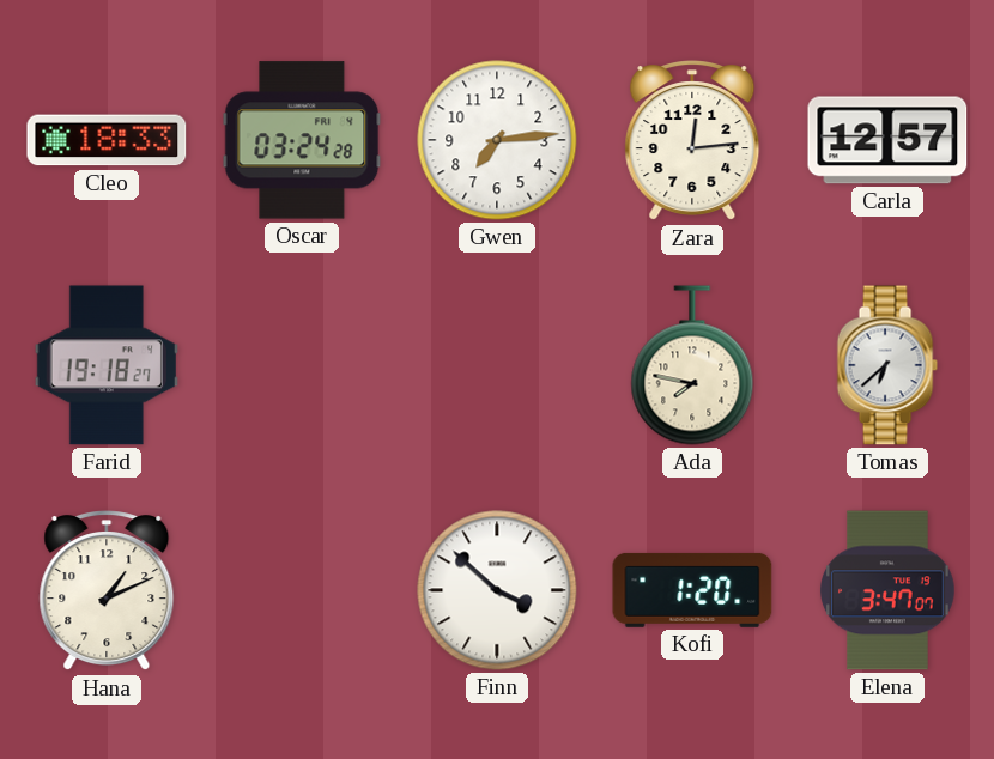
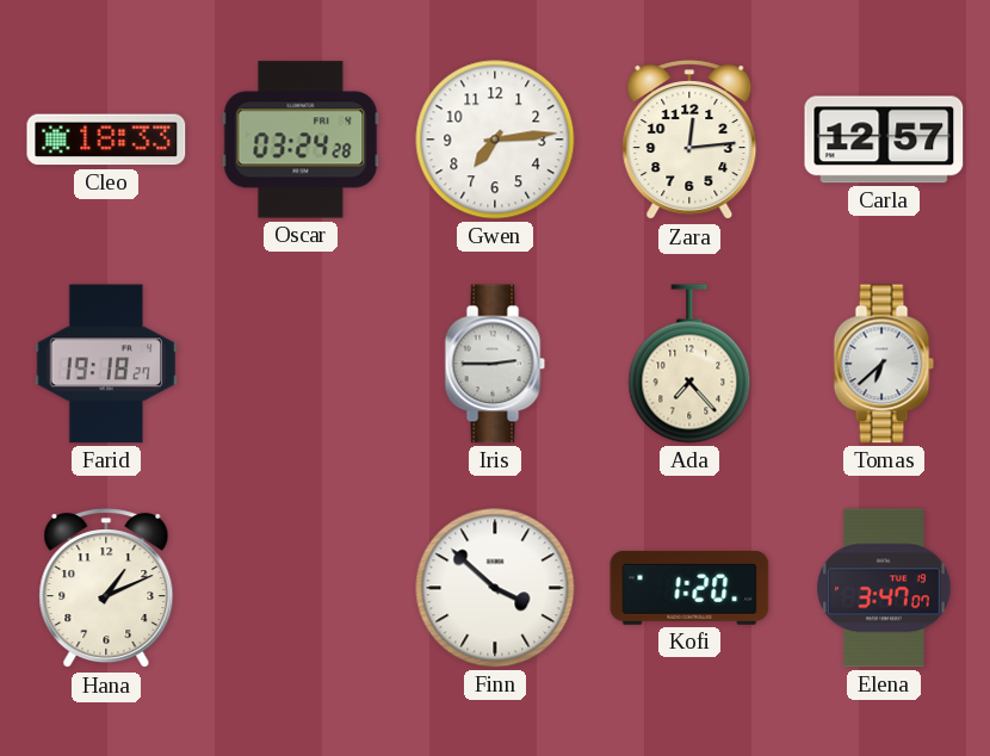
Iris: none -> 2:45
Ada: 7:47 -> 7:23
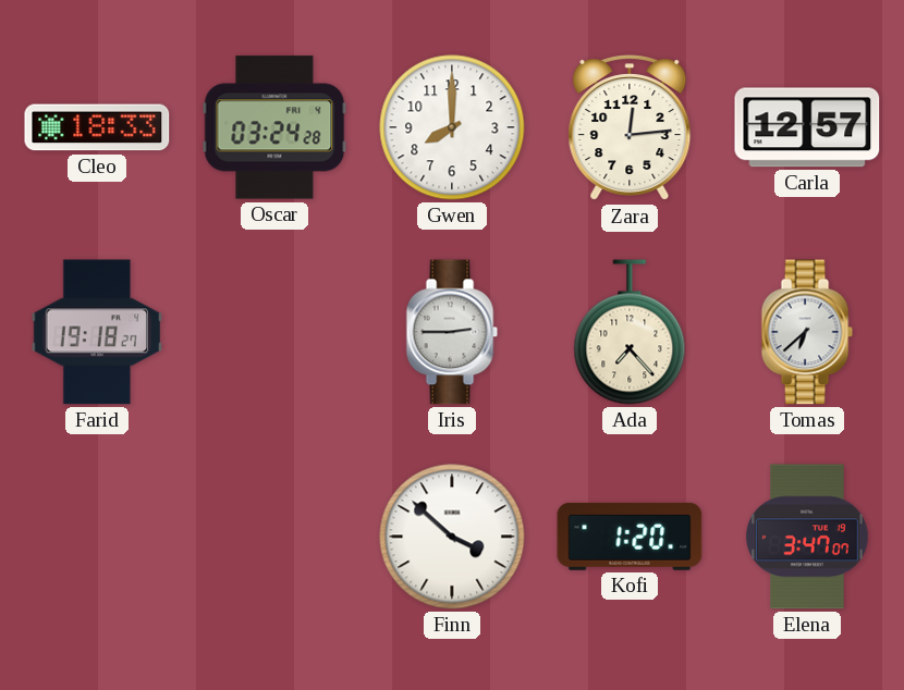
Gwen: 7:14 -> 8:00
Hana: 1:11 -> none
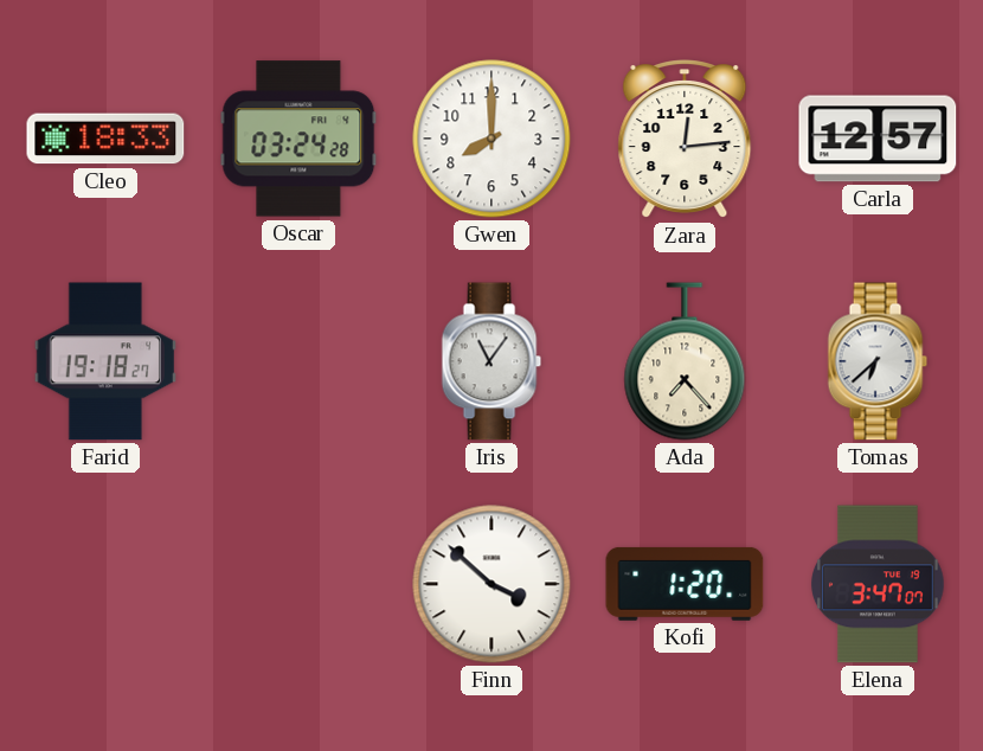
Iris: 2:45 -> 11:06
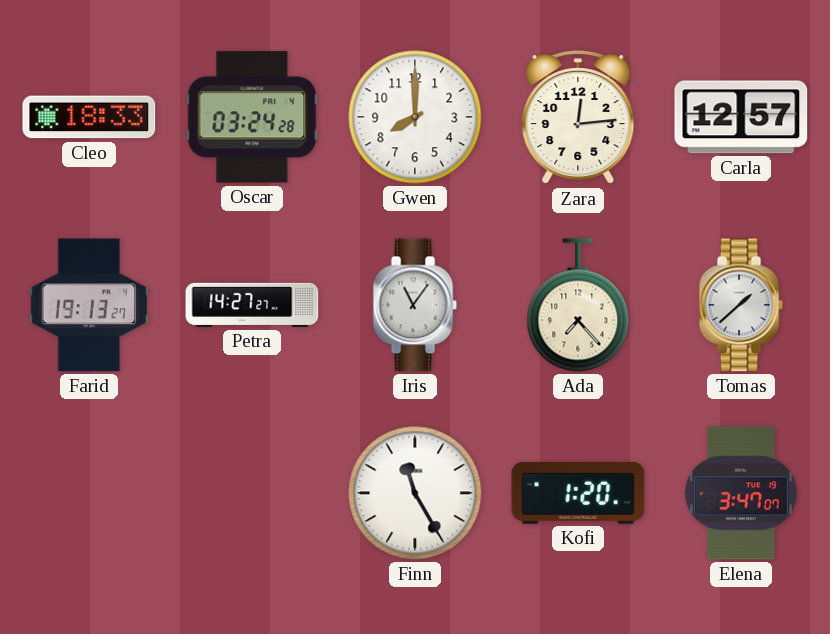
Farid: 19:18 -> 19:13
Petra: none -> 14:27
Tomas: 6:38 -> 1:38
Finn: 3:52 -> 11:25
